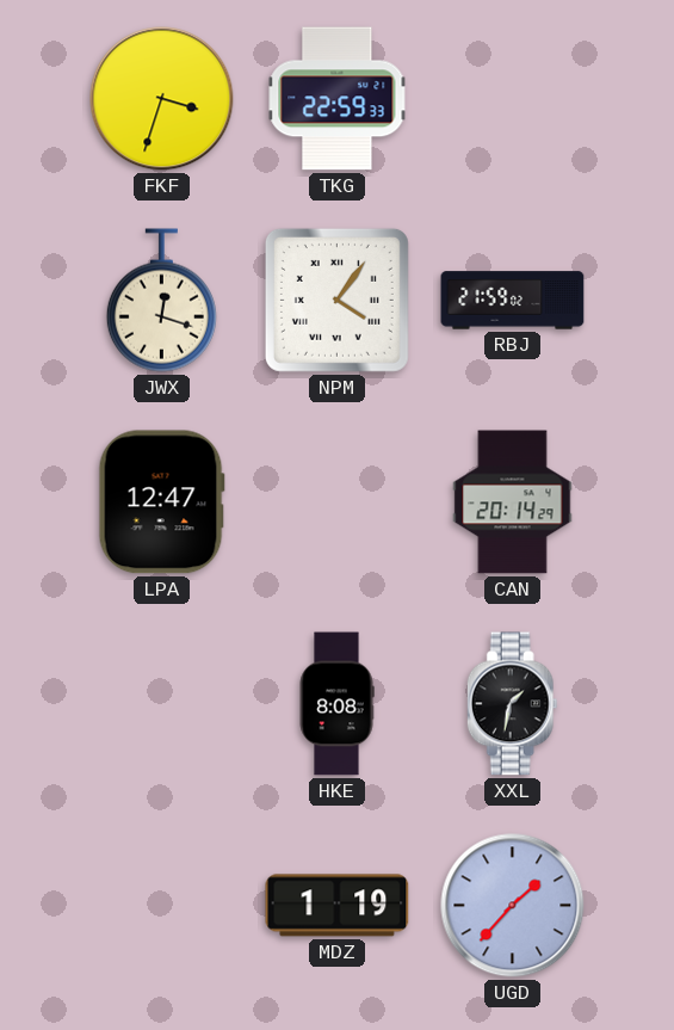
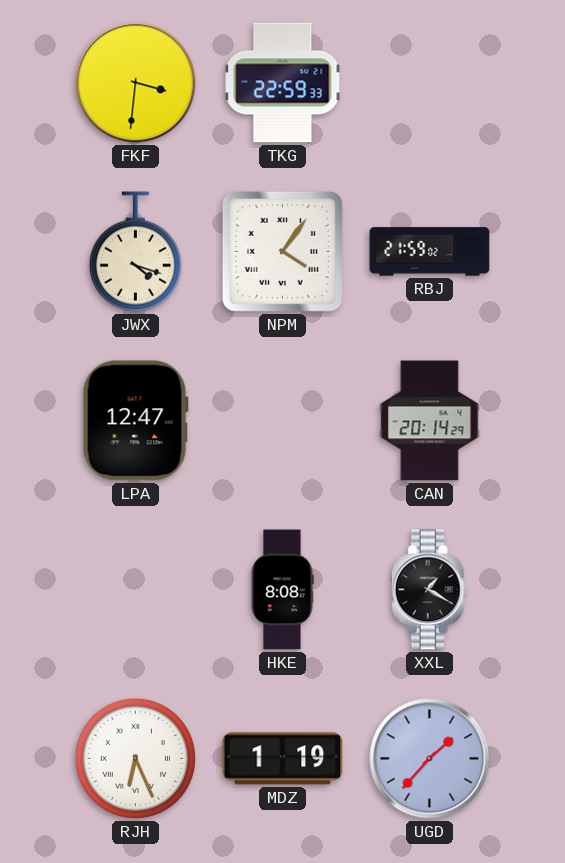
FKF: 3:33 -> 3:31
JWX: 12:18 -> 4:18
XXL: 1:32 -> 1:20
RJH: none -> 6:26
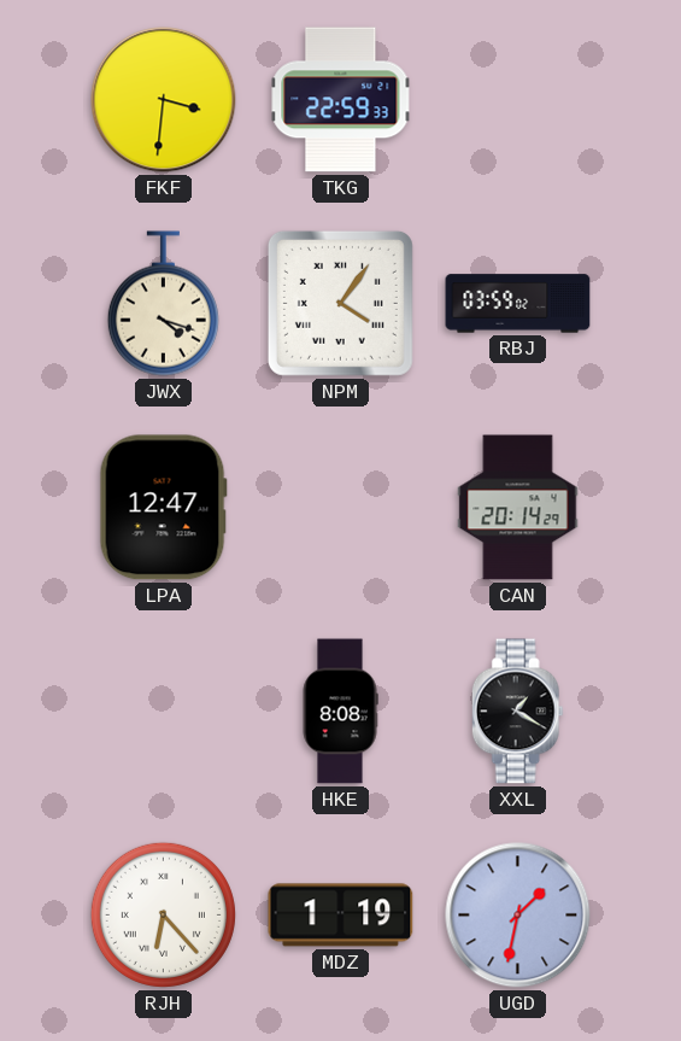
RBJ: 21:59 -> 03:59
RJH: 6:26 -> 6:23
UGD: 1:37 -> 1:32
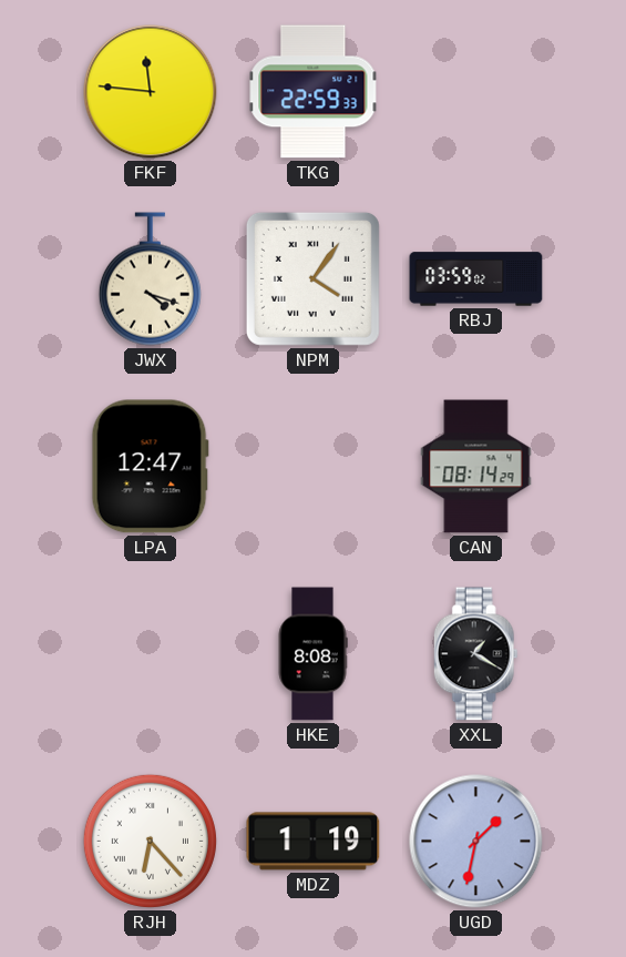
FKF: 3:31 -> 11:46
CAN: 20:14 -> 08:14
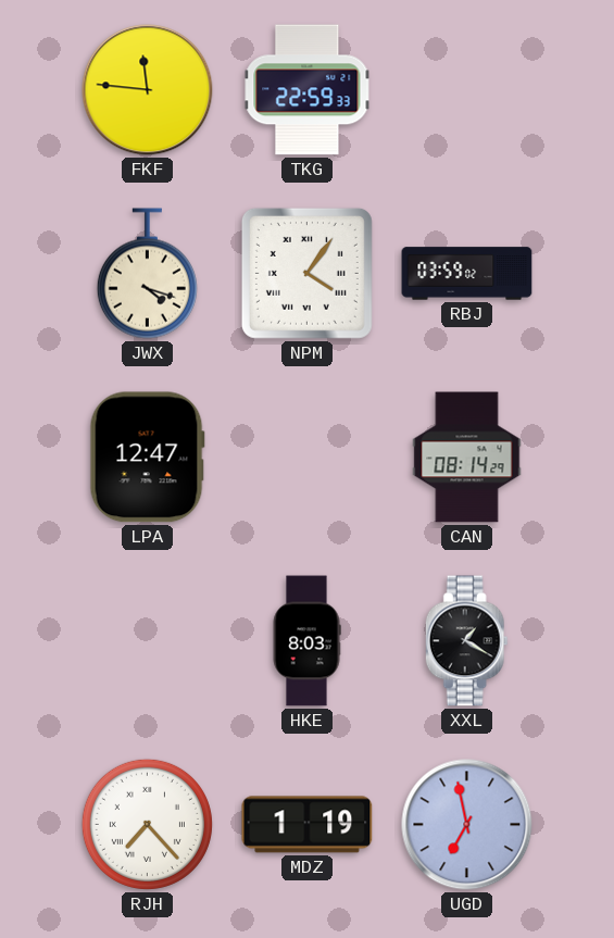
HKE: 8:08 -> 8:03
RJH: 6:23 -> 7:23
UGD: 1:32 -> 6:58
